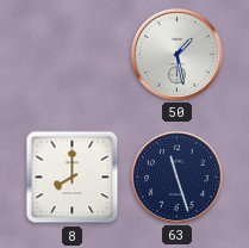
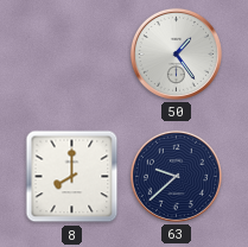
50: 1:28 -> 1:24
63: 11:27 -> 9:38
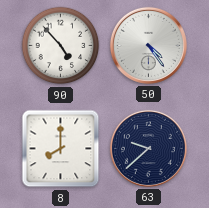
90: none -> 4:53
50: 1:24 -> 4:24
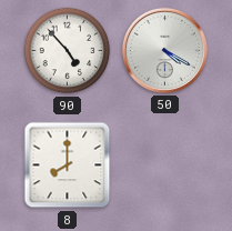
50: 4:24 -> 4:20
63: 9:38 -> none
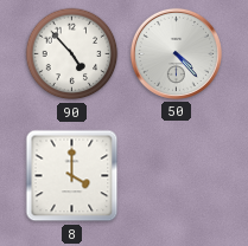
50: 4:20 -> 4:23
8: 8:00 -> 4:00
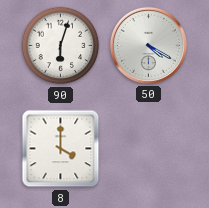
90: 4:53 -> 6:03
50: 4:23 -> 4:20
